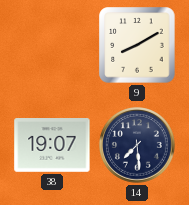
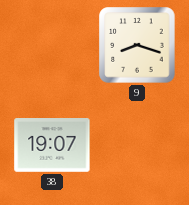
9: 8:10 -> 8:18
14: 7:29 -> none
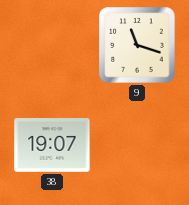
9: 8:18 -> 11:18
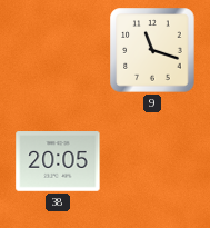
38: 19:07 -> 20:05
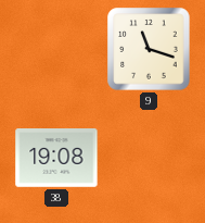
38: 20:05 -> 19:08
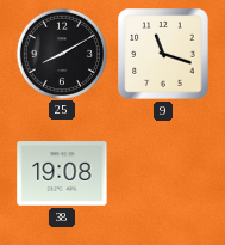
25: none -> 8:10
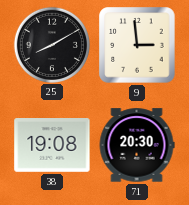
9: 11:18 -> 2:59
71: none -> 20:30
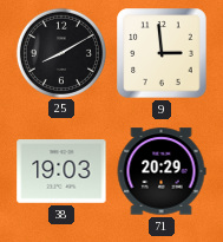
38: 19:08 -> 19:03
71: 20:30 -> 20:29
